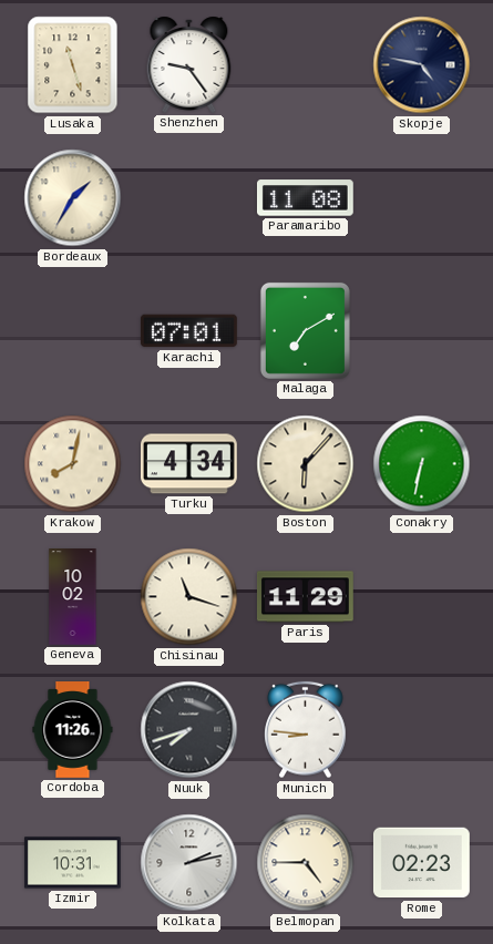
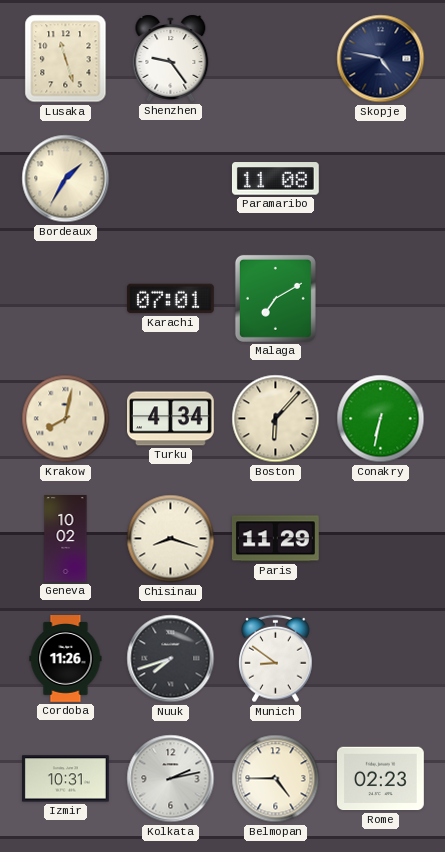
Chisinau: 11:18 -> 8:18
Munich: 8:46 -> 8:51
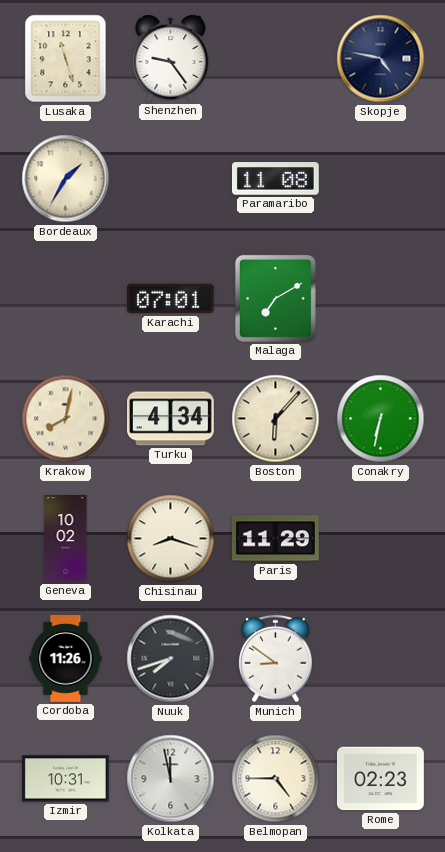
Kolkata: 2:13 -> 11:58
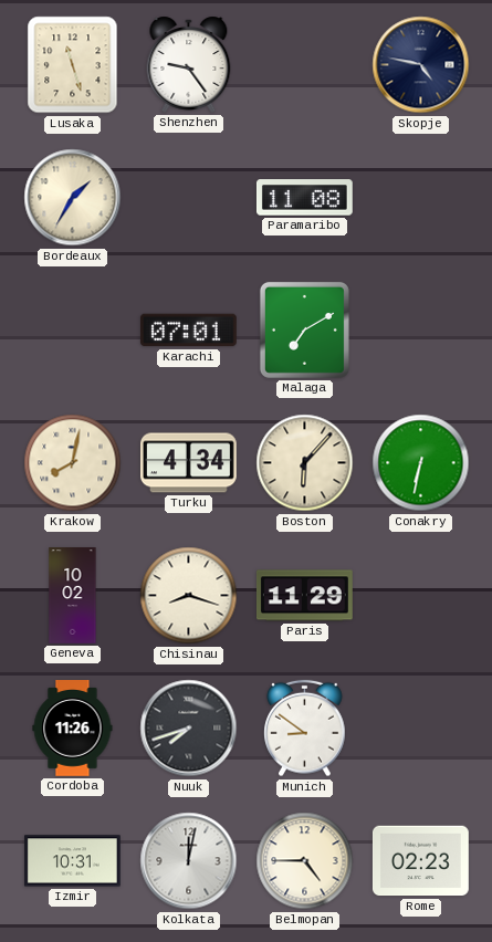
Kolkata: 11:58 -> 12:02
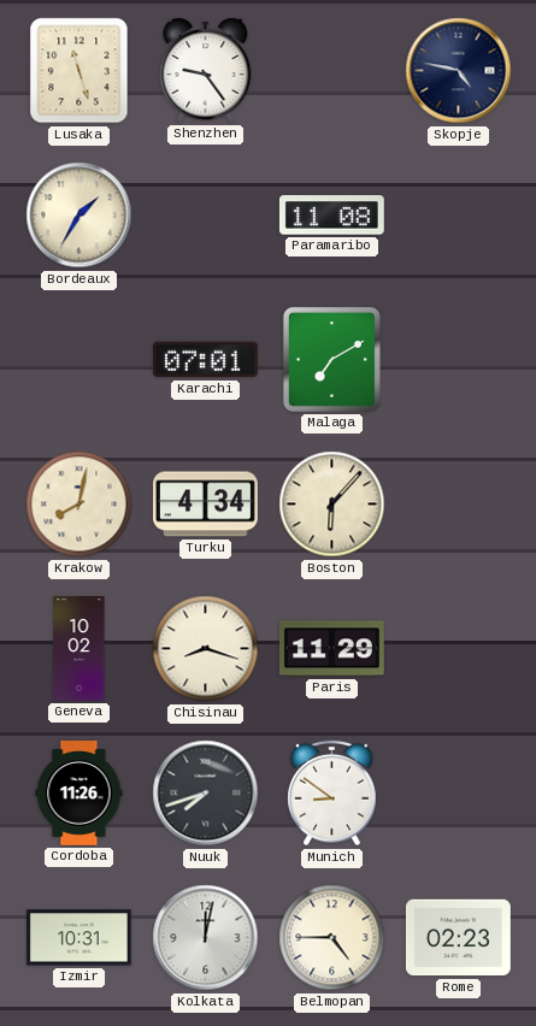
Conakry: 6:32 -> none
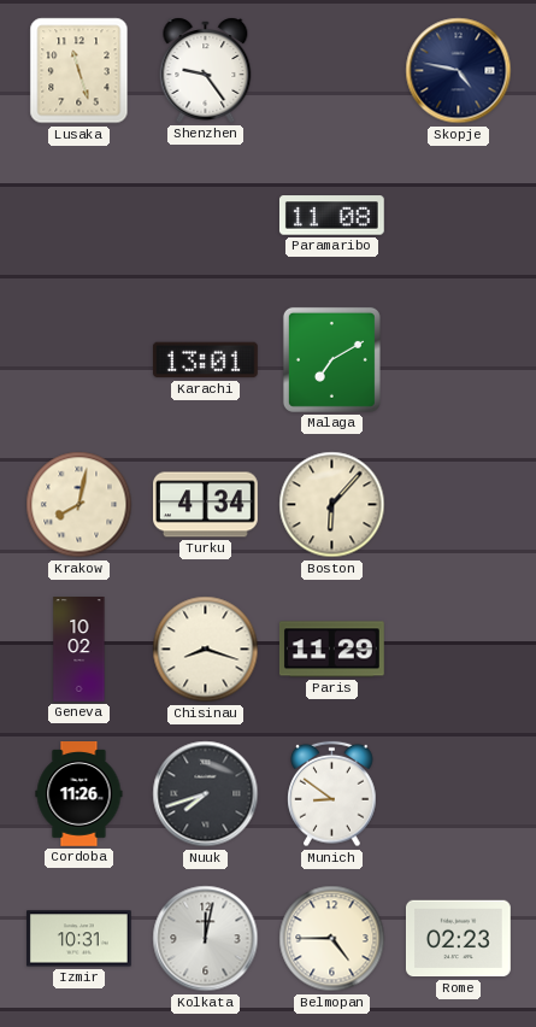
Bordeaux: 1:35 -> none
Karachi: 07:01 -> 13:01
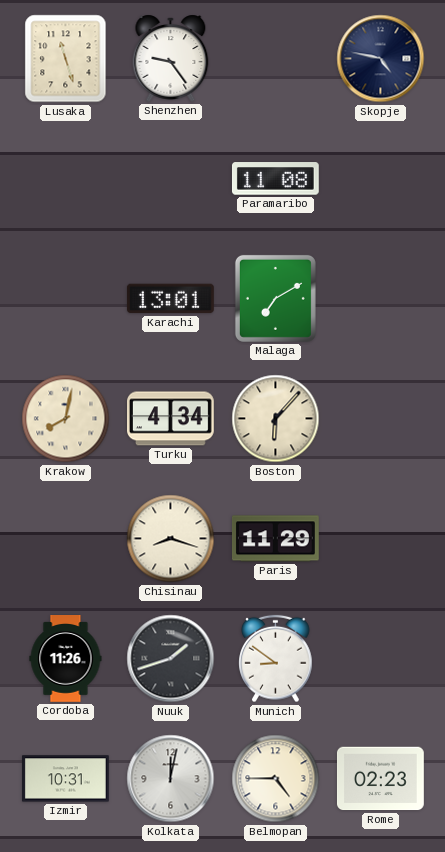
Geneva: 10:02 -> none
Nuuk: 7:42 -> 1:42
